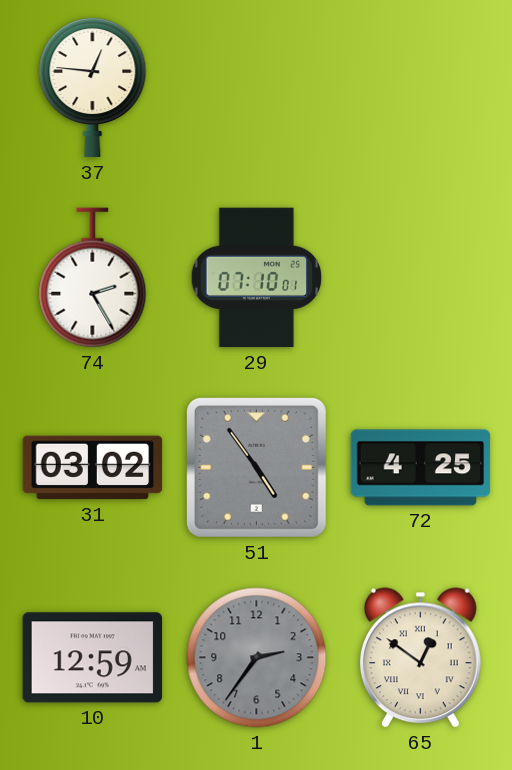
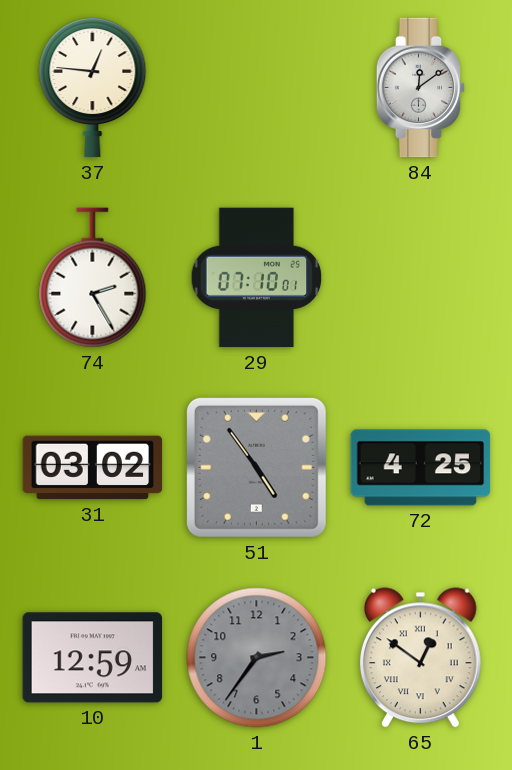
84: none -> 12:09
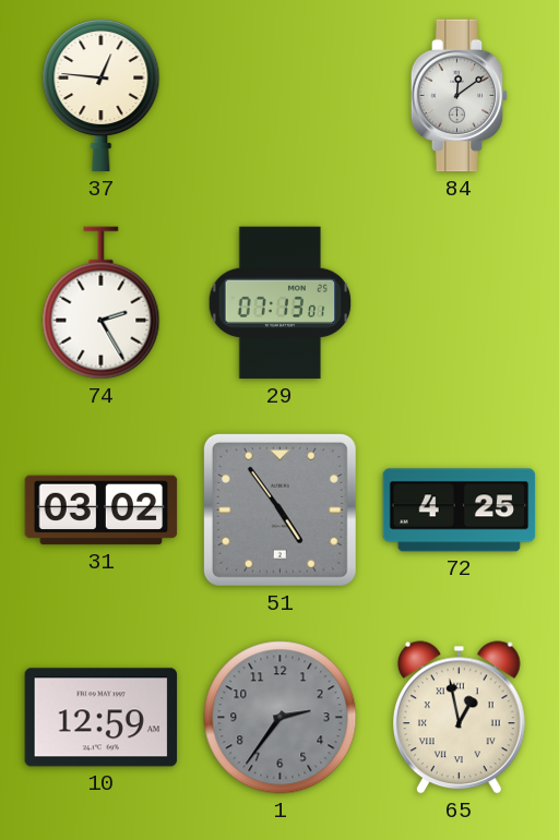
29: 07:10 -> 07:13
65: 12:51 -> 12:58
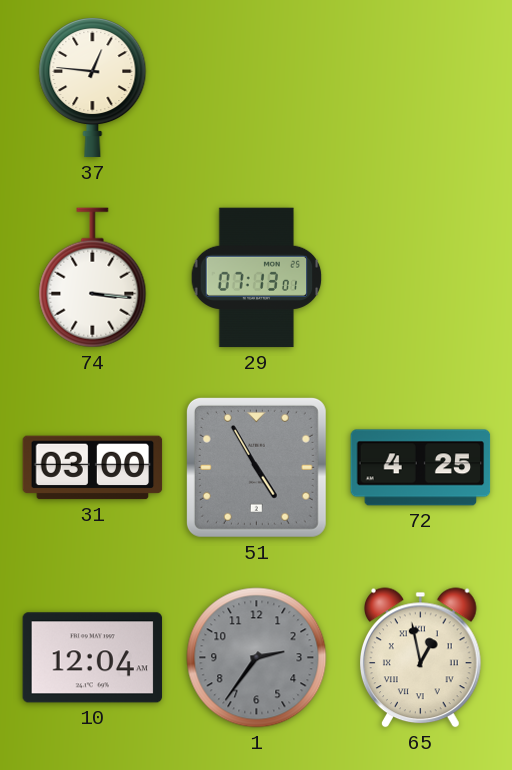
84: 12:09 -> none
74: 2:25 -> 3:16
31: 03:02 -> 03:00
51: 4:54 -> 4:55
10: 12:59 -> 12:04
